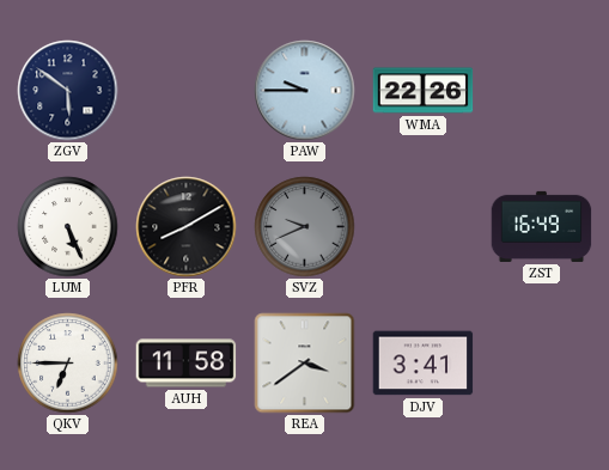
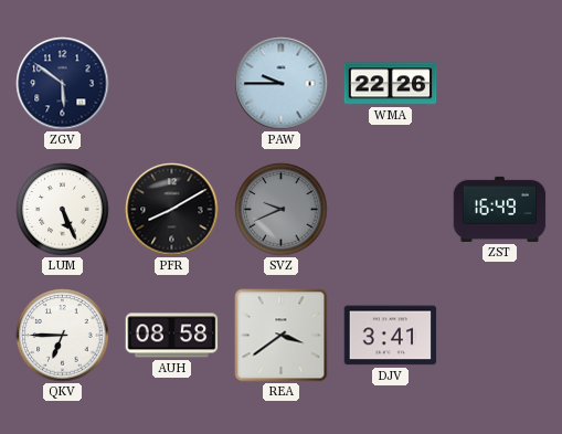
AUH: 11:58 -> 08:58
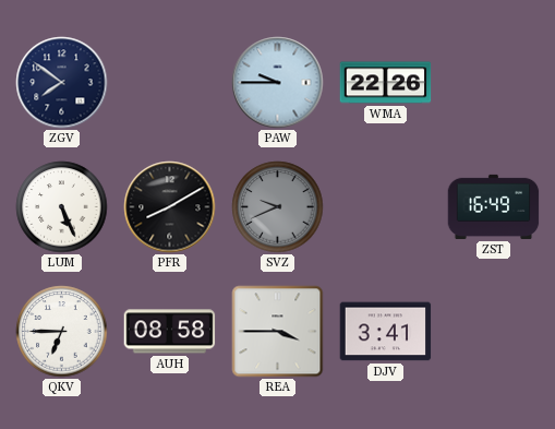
ZGV: 5:51 -> 7:51
REA: 3:39 -> 3:45
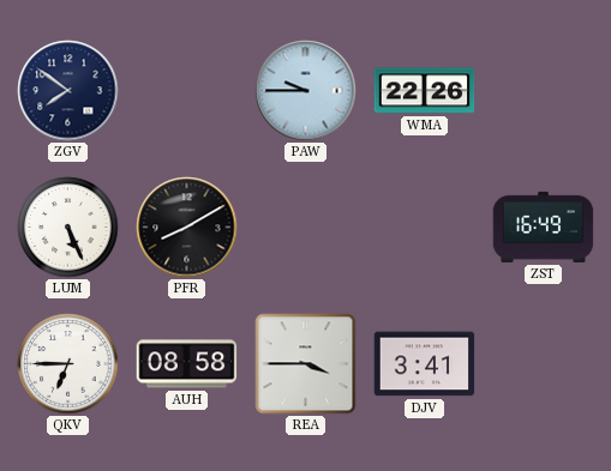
SVZ: 9:41 -> none
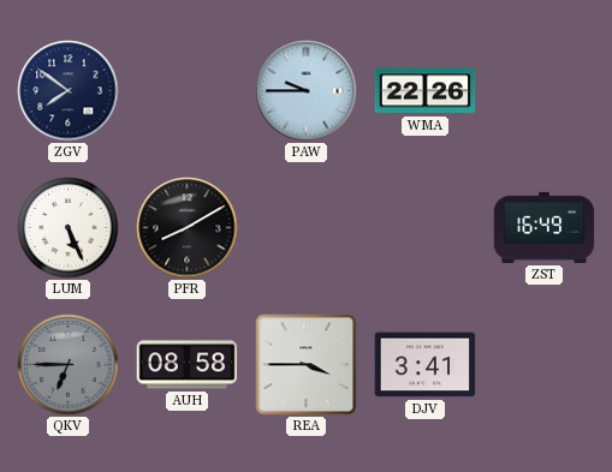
QKV dial: white -> grey
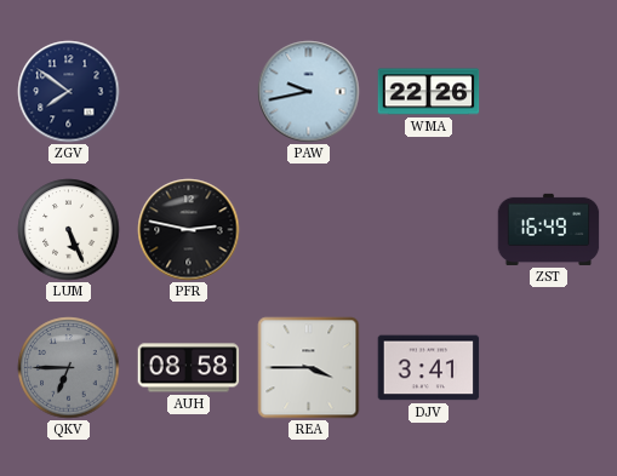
PAW: 9:45 -> 9:43
PFR: 8:10 -> 2:47
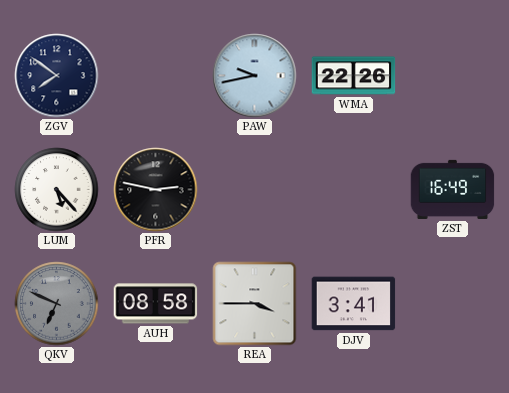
LUM: 5:26 -> 5:23
QKV: 6:45 -> 6:49
